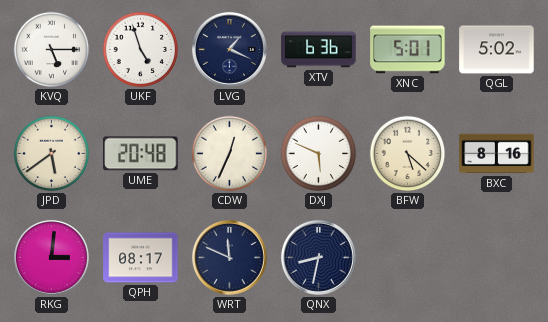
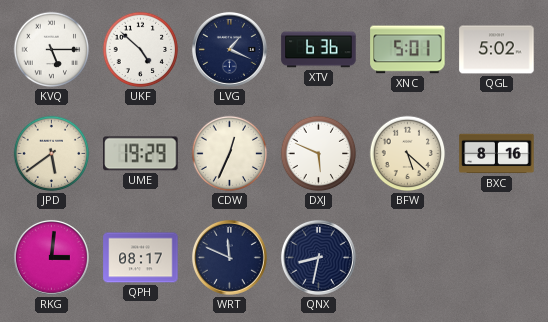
UKF: 4:57 -> 4:52
UME: 20:48 -> 19:29
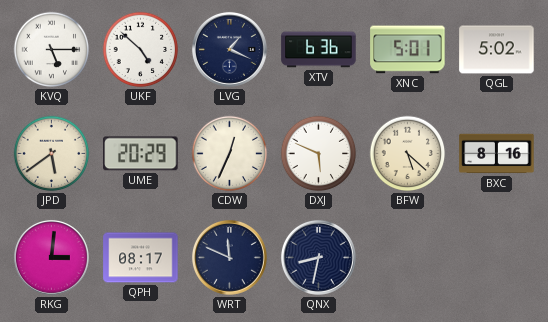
UME: 19:29 -> 20:29
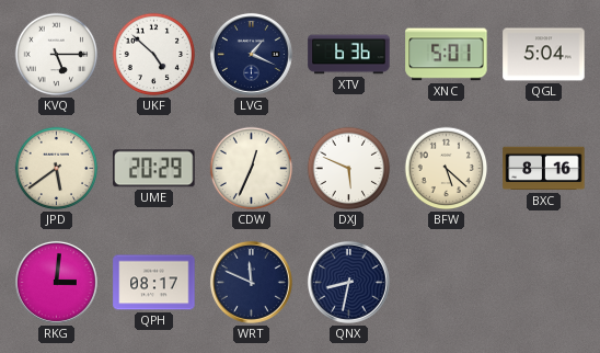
QGL: 5:02 -> 5:04
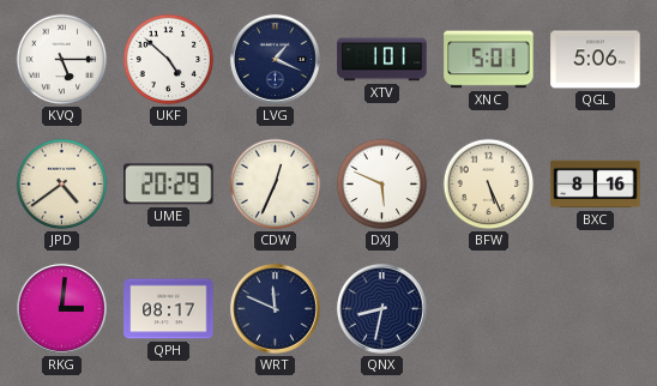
XTV: 6:36 -> 1:01
QGL: 5:04 -> 5:06
JPD: 5:39 -> 4:39
BFW: 5:22 -> 5:26
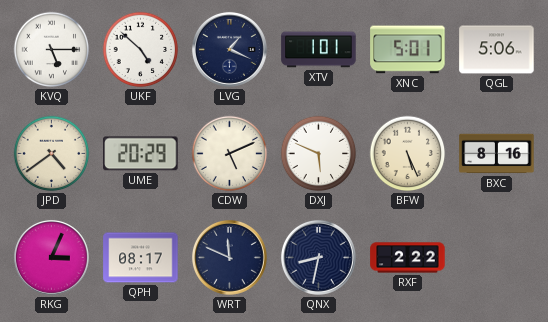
CDW: 12:34 -> 5:11
RKG: 3:01 -> 3:04
RXF: none -> 2:22
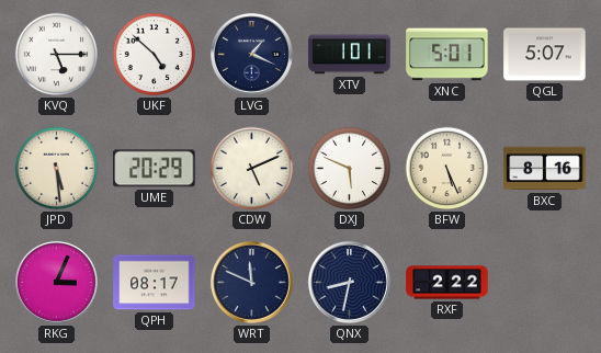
QGL: 5:06 -> 5:07
JPD: 4:39 -> 5:29
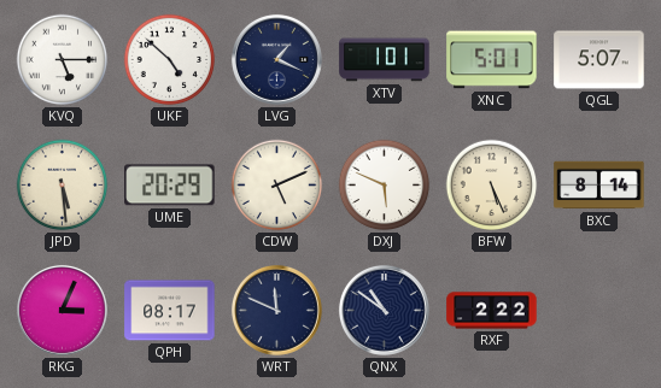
BXC: 8:16 -> 8:14
QNX: 8:32 -> 10:51
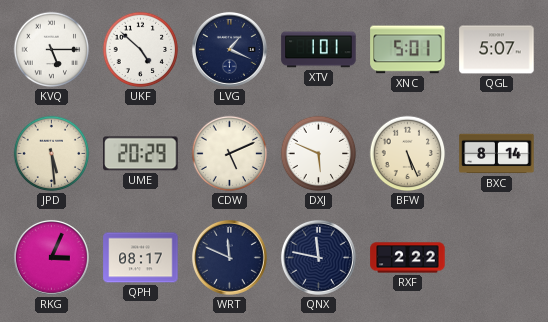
QNX: 10:51 -> 11:47
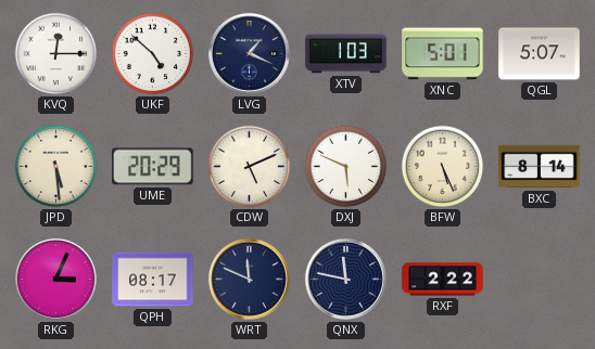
KVQ: 5:15 -> 12:15
XTV: 1:01 -> 1:03
